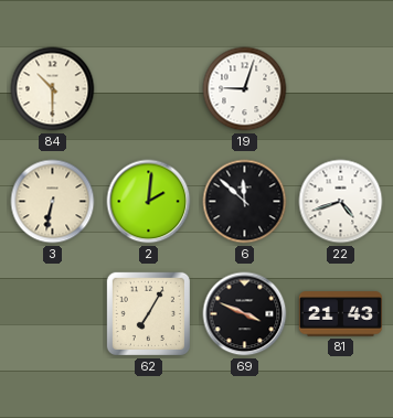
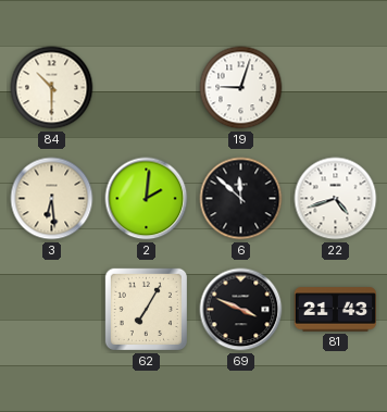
3: 6:32 -> 6:29
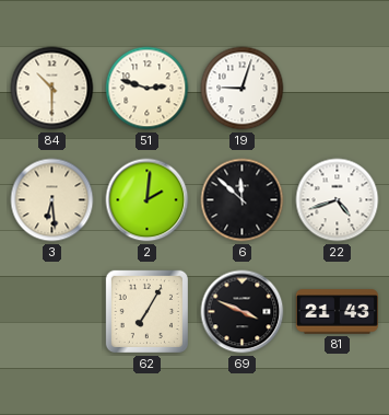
51: none -> 2:48
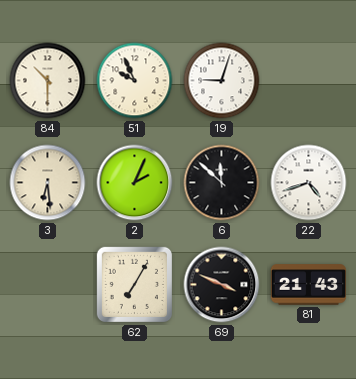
51: 2:48 -> 9:56
2: 2:01 -> 2:04
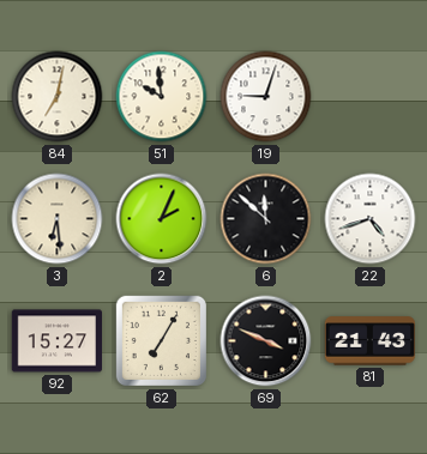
84: 10:30 -> 7:02
51: 9:56 -> 9:59
92: none -> 15:27
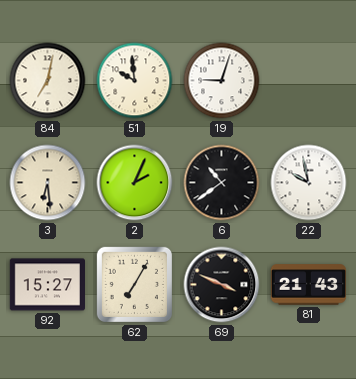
6: 11:52 -> 10:39
22: 4:42 -> 9:58
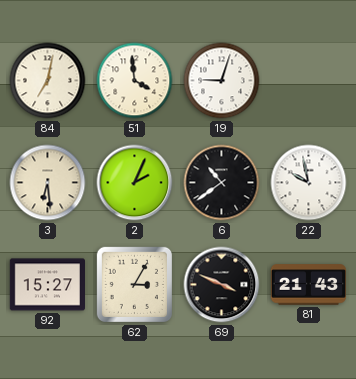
51: 9:59 -> 3:59
62: 7:05 -> 3:05
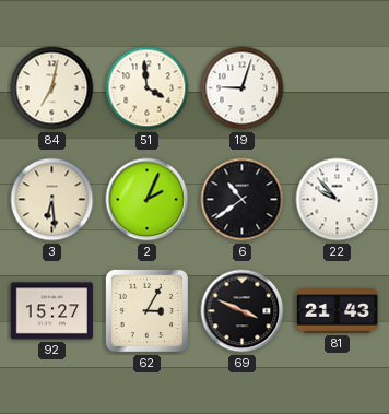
22: 9:58 -> 9:53
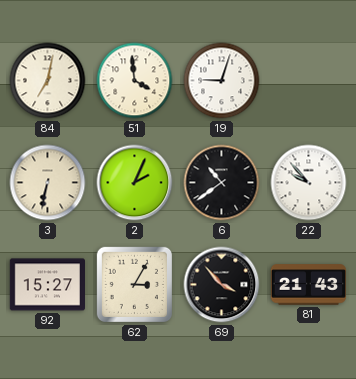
3: 6:29 -> 6:32
69: 3:49 -> 3:53
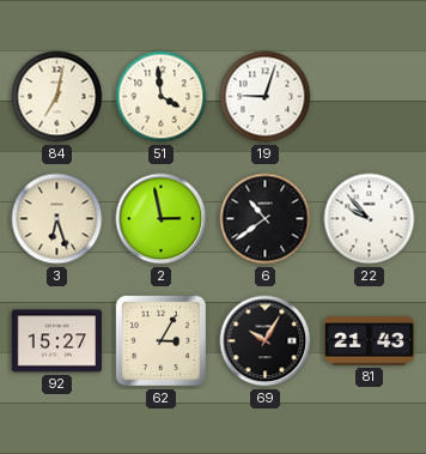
3: 6:32 -> 6:27
2: 2:04 -> 2:58
69: 3:53 -> 10:05
